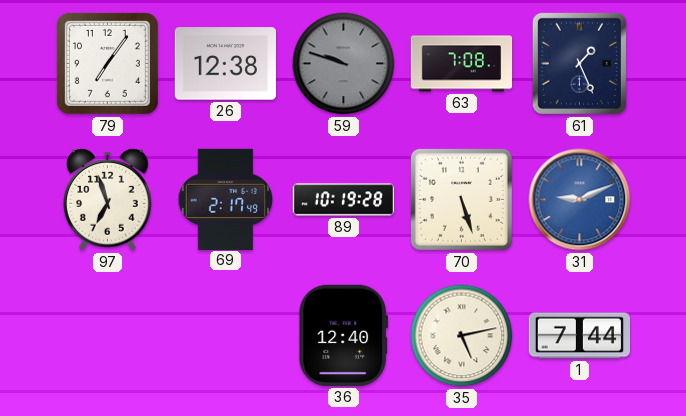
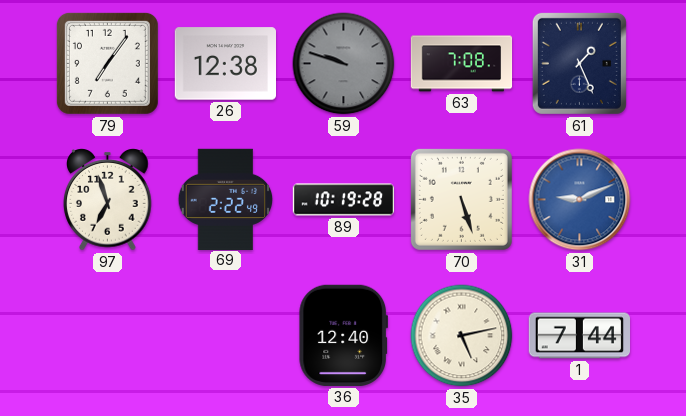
69: 2:17 -> 2:22
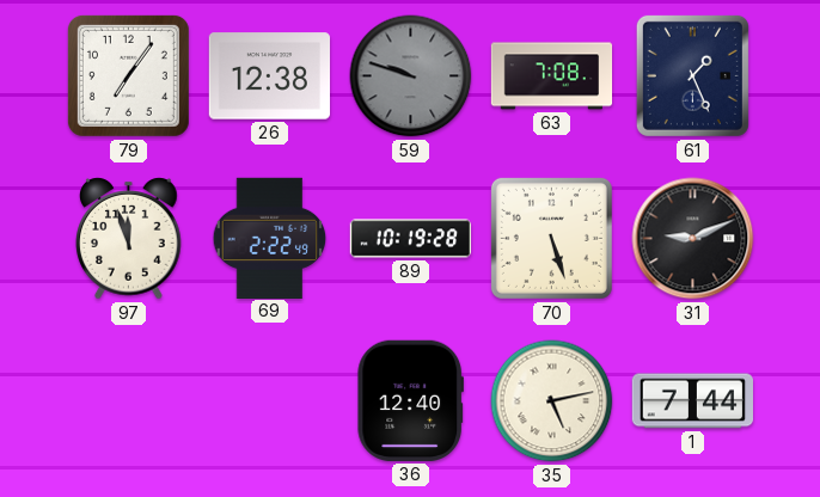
97: 6:57 -> 11:57
31 dial: blue -> black
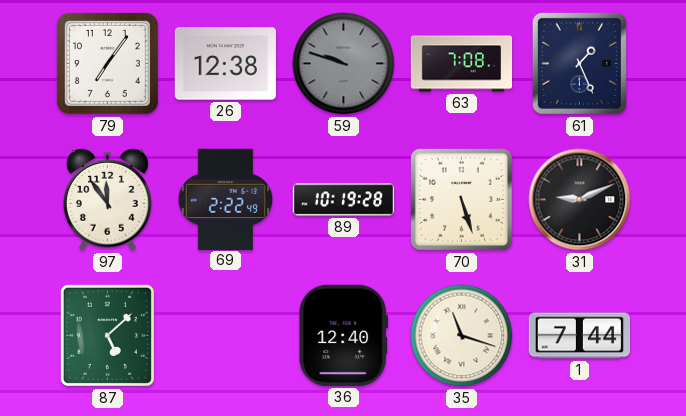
97: 11:57 -> 11:54
87: none -> 5:08
35: 5:13 -> 11:18
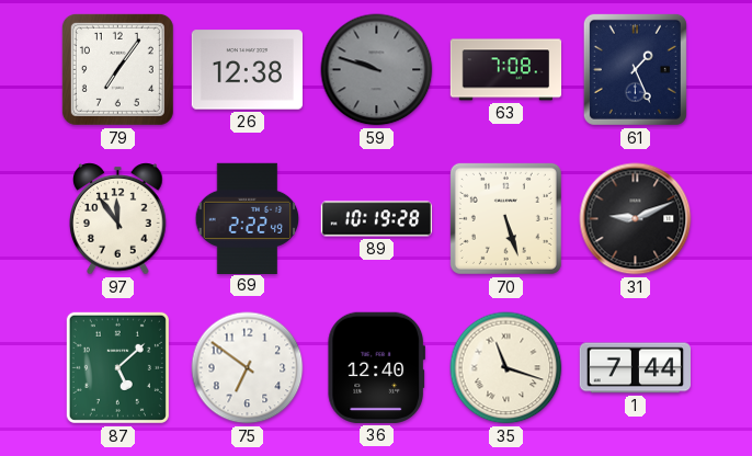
75: none -> 6:51
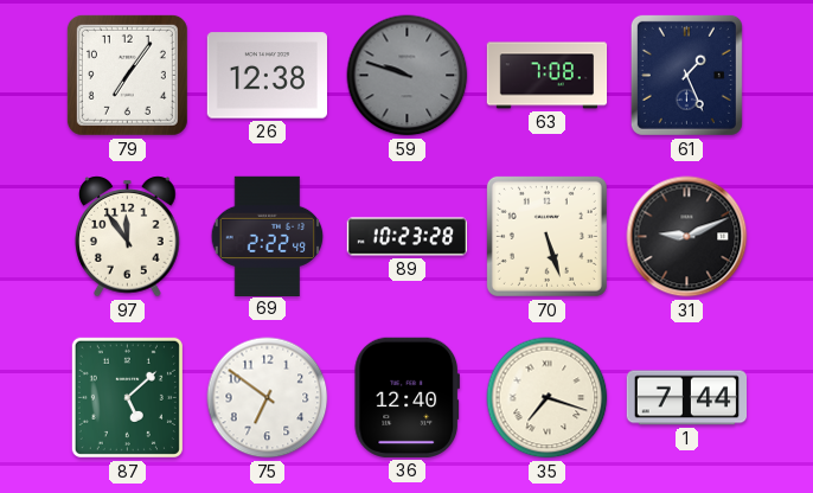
89: 10:19 -> 10:23
35: 11:18 -> 7:18
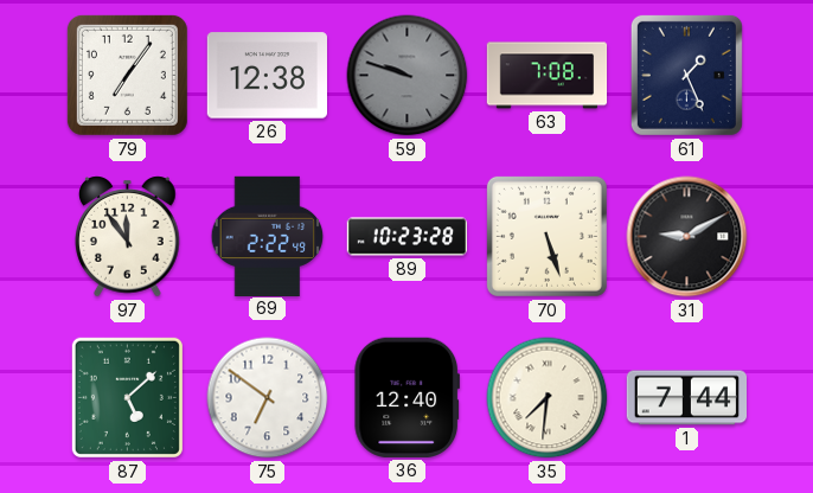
31: 9:11 -> 9:10
35: 7:18 -> 7:31
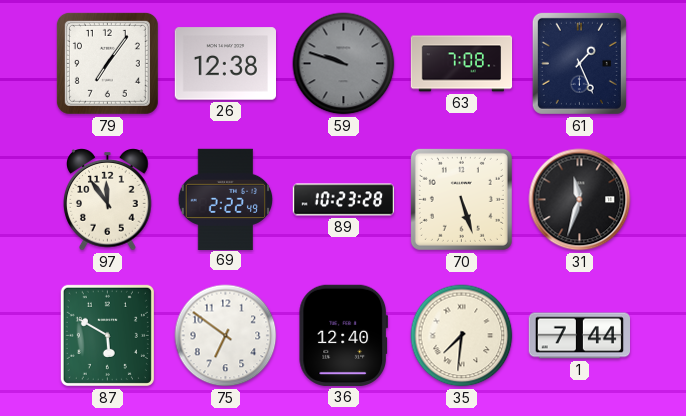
31: 9:10 -> 11:33
87: 5:08 -> 5:50
